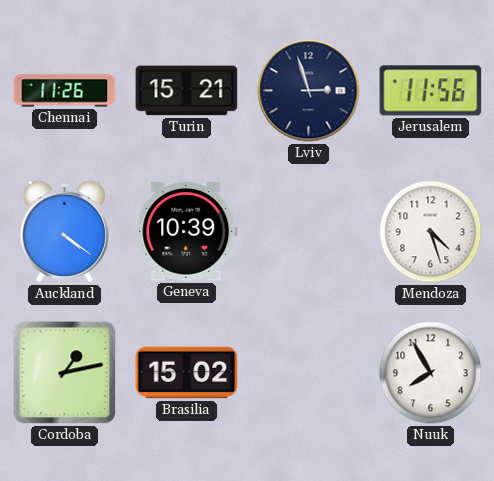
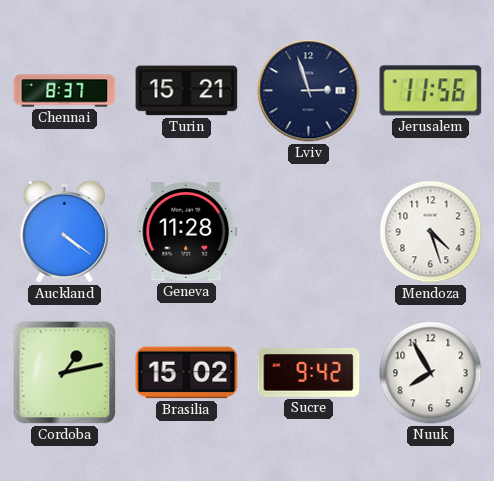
Chennai: 11:26 -> 8:37
Geneva: 10:39 -> 11:28
Sucre: none -> 9:42
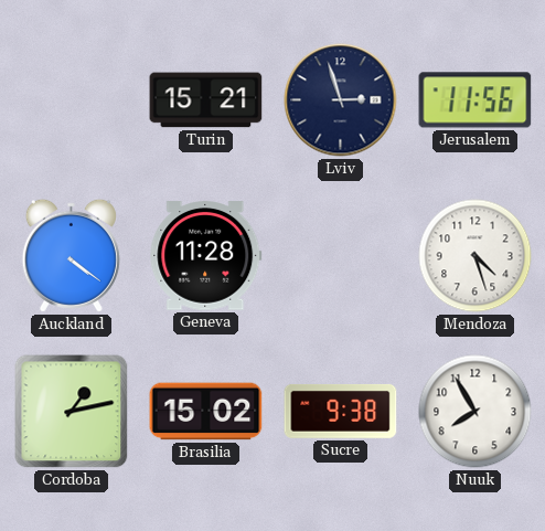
Chennai: 8:37 -> none
Sucre: 9:42 -> 9:38
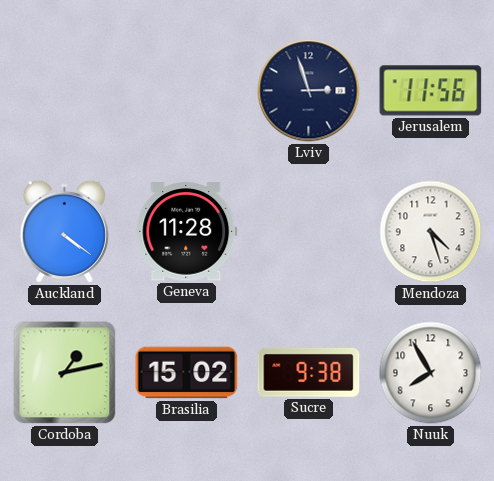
Turin: 15:21 -> none
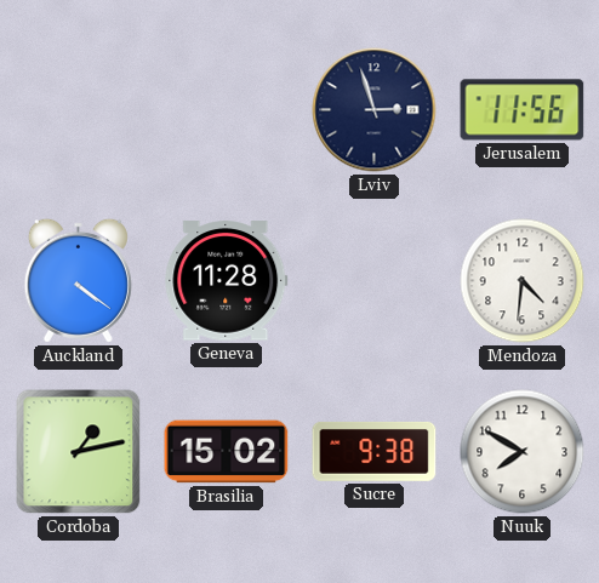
Mendoza: 4:27 -> 4:31
Nuuk: 7:55 -> 7:50
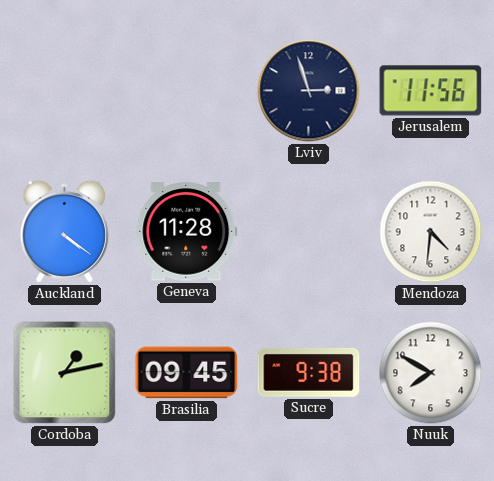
Brasilia: 15:02 -> 09:45
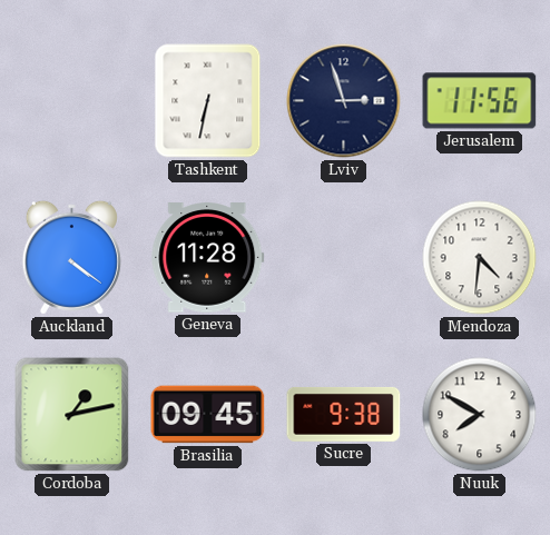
Tashkent: none -> 6:32
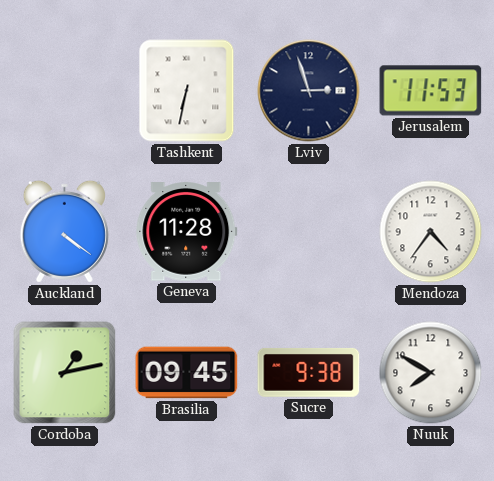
Jerusalem: 11:56 -> 11:53
Mendoza: 4:31 -> 4:36
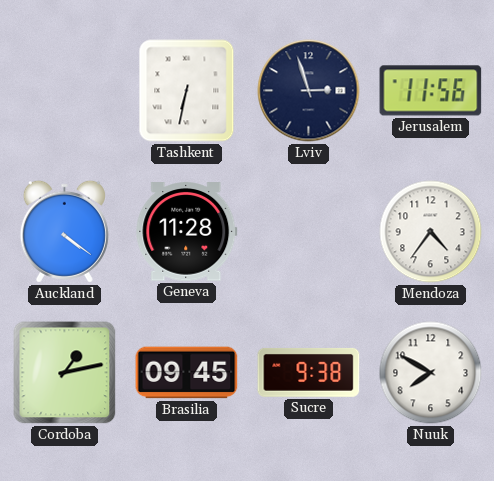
Jerusalem: 11:53 -> 11:56
